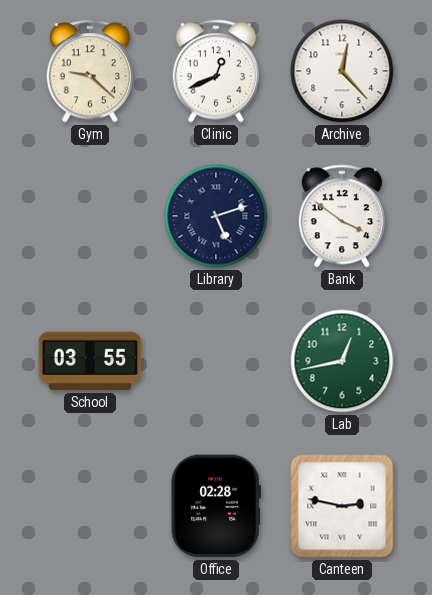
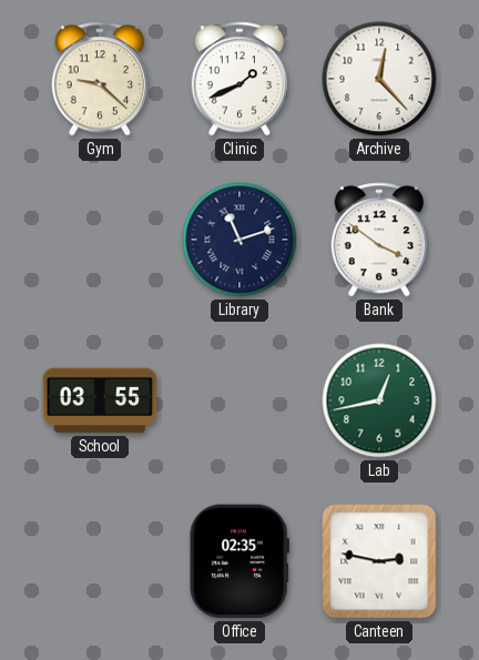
Clinic: 12:41 -> 1:41
Library: 5:12 -> 11:12
Office: 02:28 -> 02:35
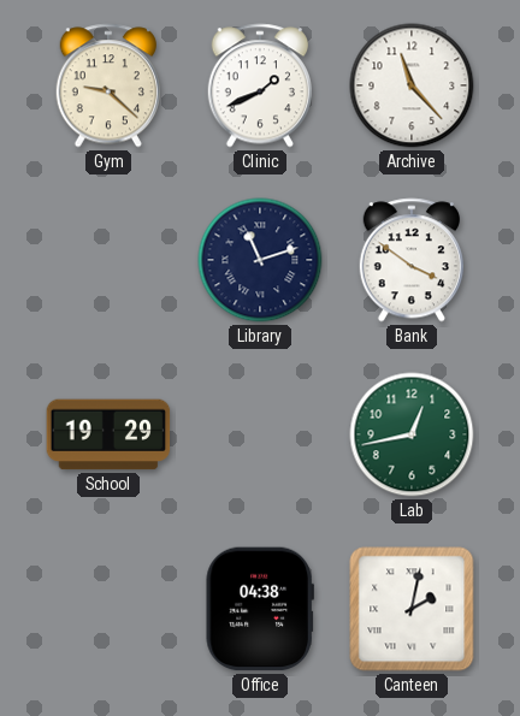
Archive: 12:23 -> 11:23
School: 03:55 -> 19:29
Office: 02:35 -> 04:38
Canteen: 2:47 -> 2:02
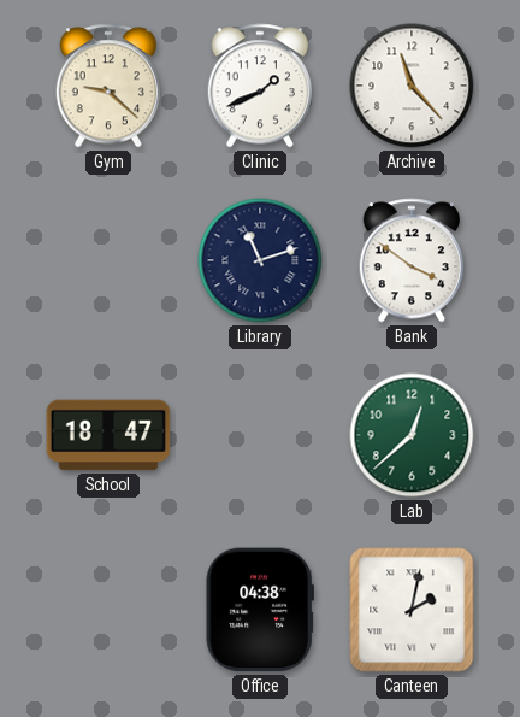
School: 19:29 -> 18:47
Lab: 12:43 -> 12:38
